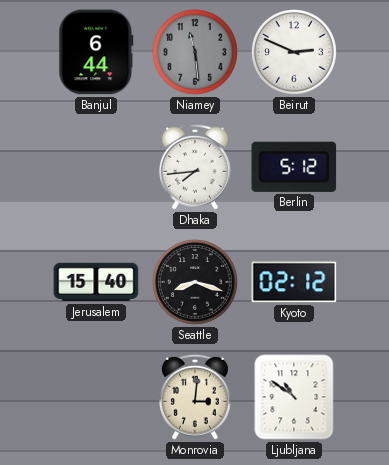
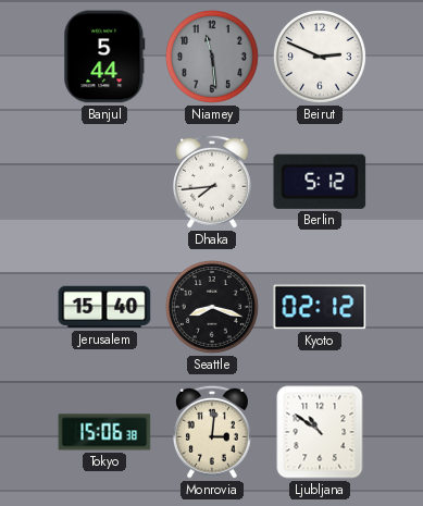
Banjul: 6:44 -> 5:44
Tokyo: none -> 15:06
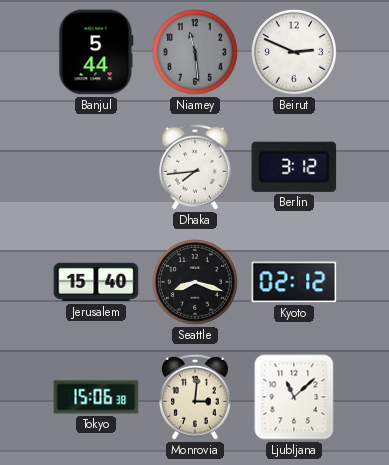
Berlin: 5:12 -> 3:12
Ljubljana: 10:51 -> 11:08
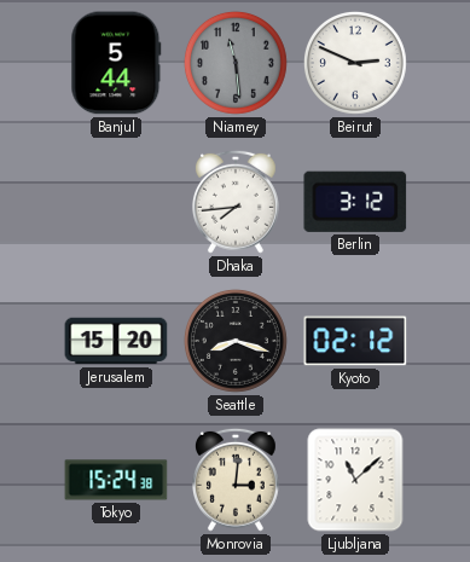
Jerusalem: 15:40 -> 15:20
Tokyo: 15:06 -> 15:24
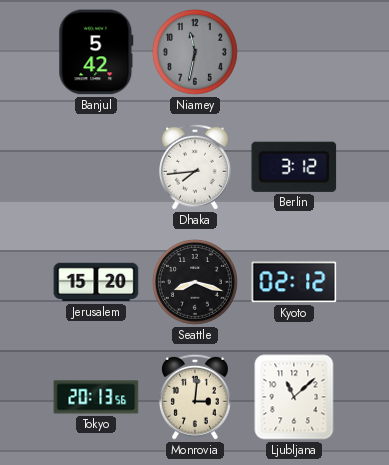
Banjul: 5:44 -> 5:42
Niamey: 11:29 -> 11:32
Beirut: 2:49 -> none
Tokyo: 15:24 -> 20:13
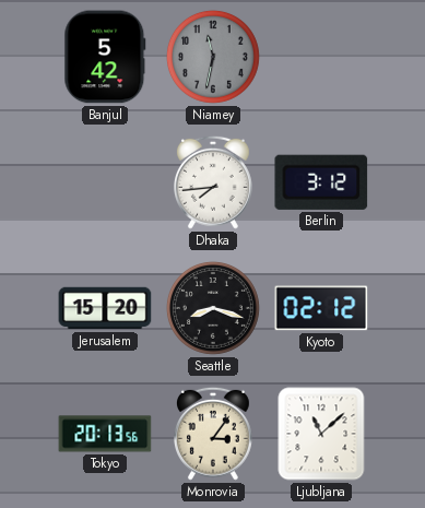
Monrovia: 3:01 -> 3:06
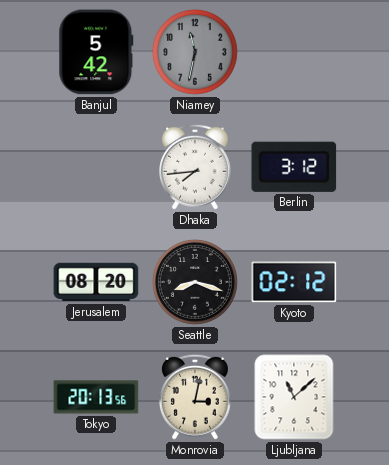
Jerusalem: 15:20 -> 08:20
Monrovia: 3:06 -> 3:02
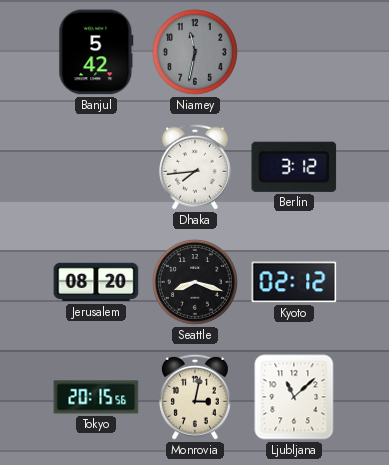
Tokyo: 20:13 -> 20:15
